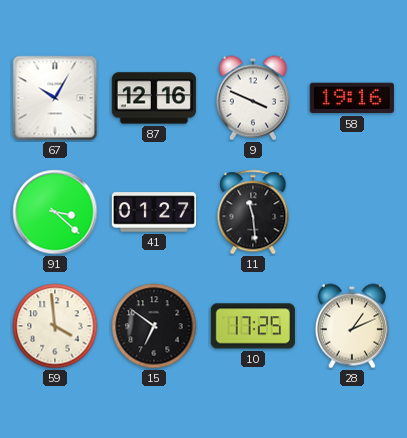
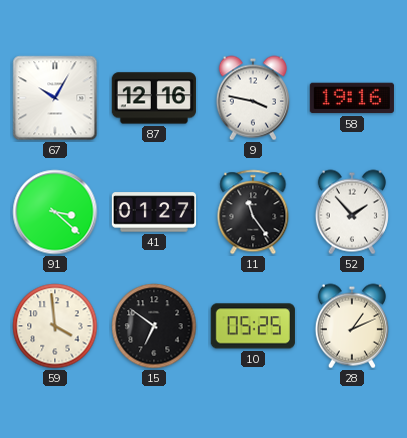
9: 3:49 -> 3:47
11: 11:29 -> 11:24
52: none -> 1:53
10: 17:25 -> 05:25
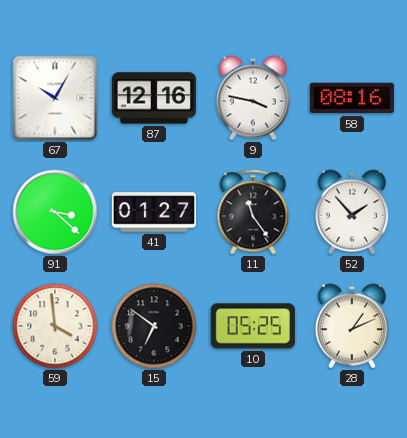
58: 19:16 -> 08:16
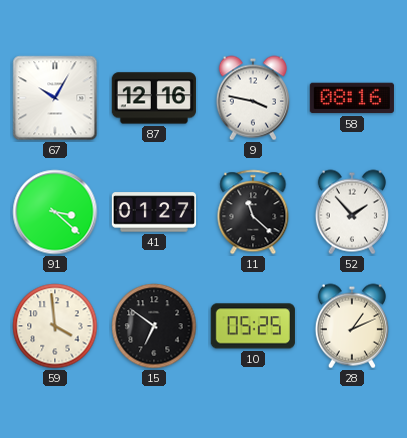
11: 11:24 -> 11:22
